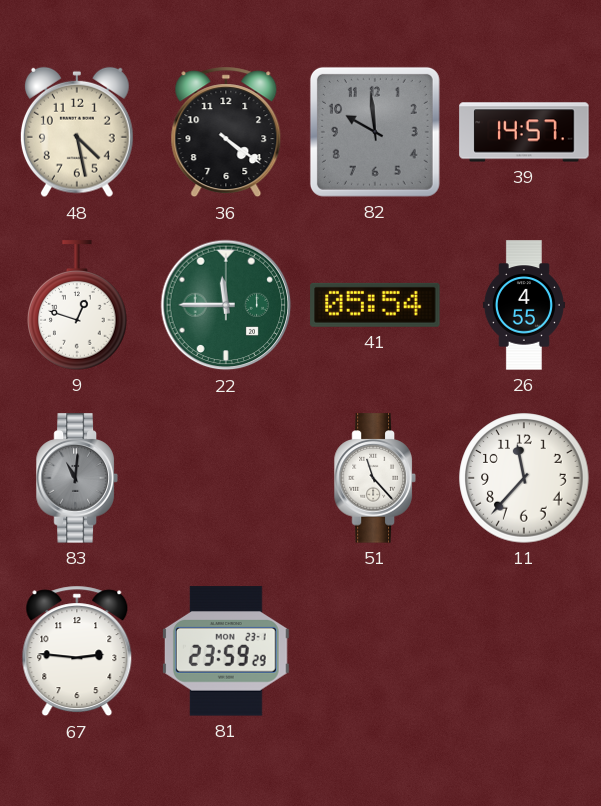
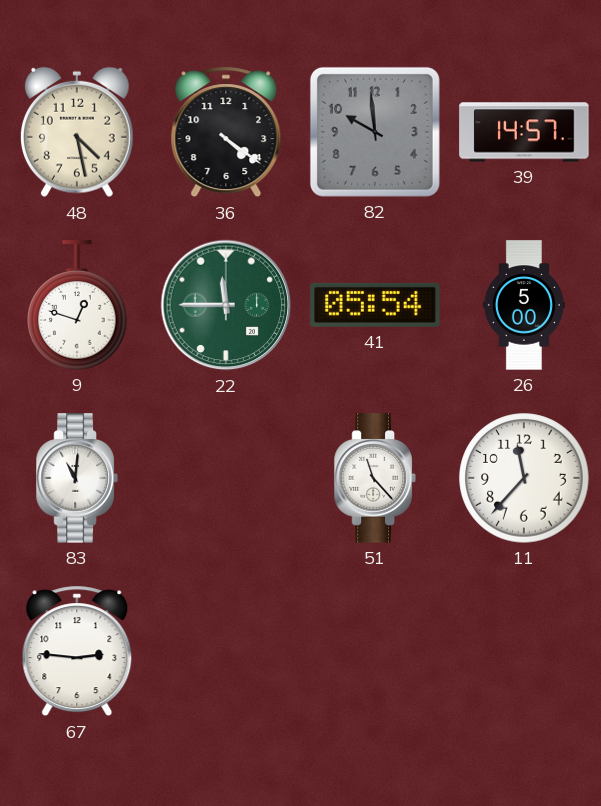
26: 4:55 -> 5:00
83 dial: grey -> white
81: 23:59 -> none
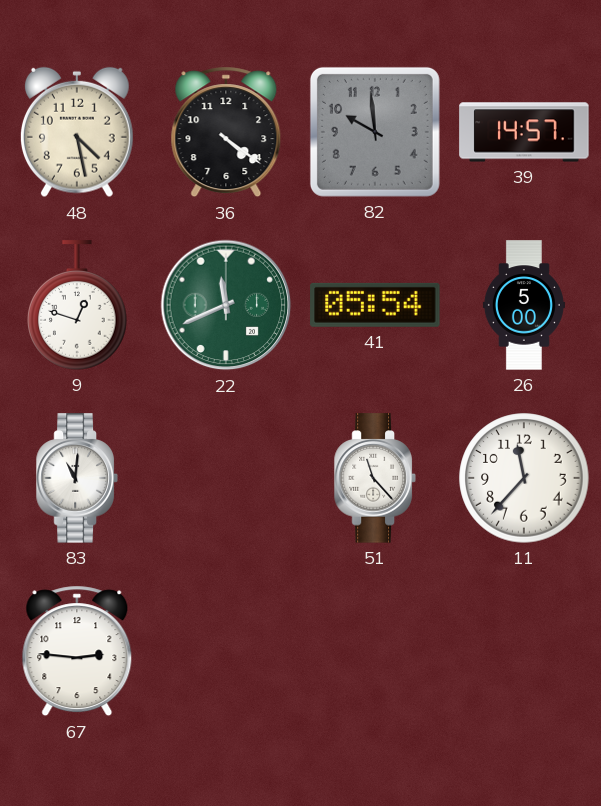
22: 11:45 -> 11:41
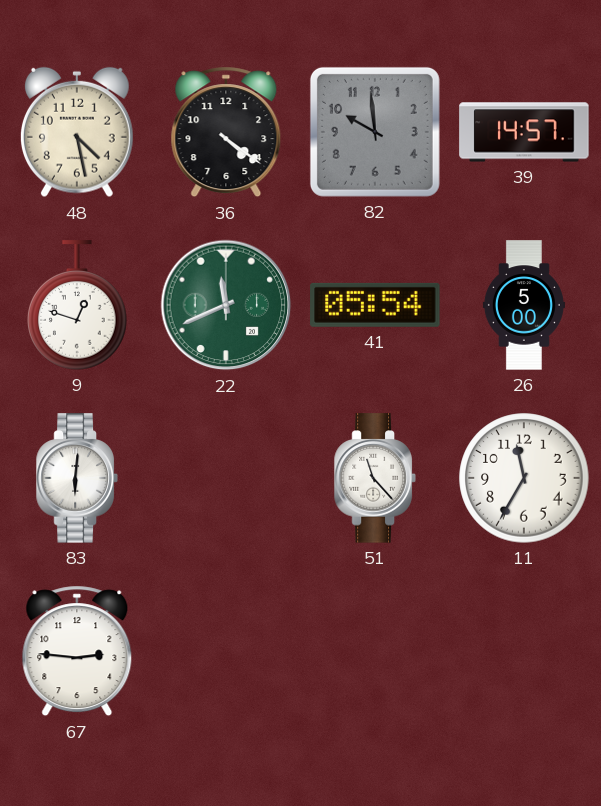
83: 11:01 -> 6:01
11: 11:37 -> 11:35
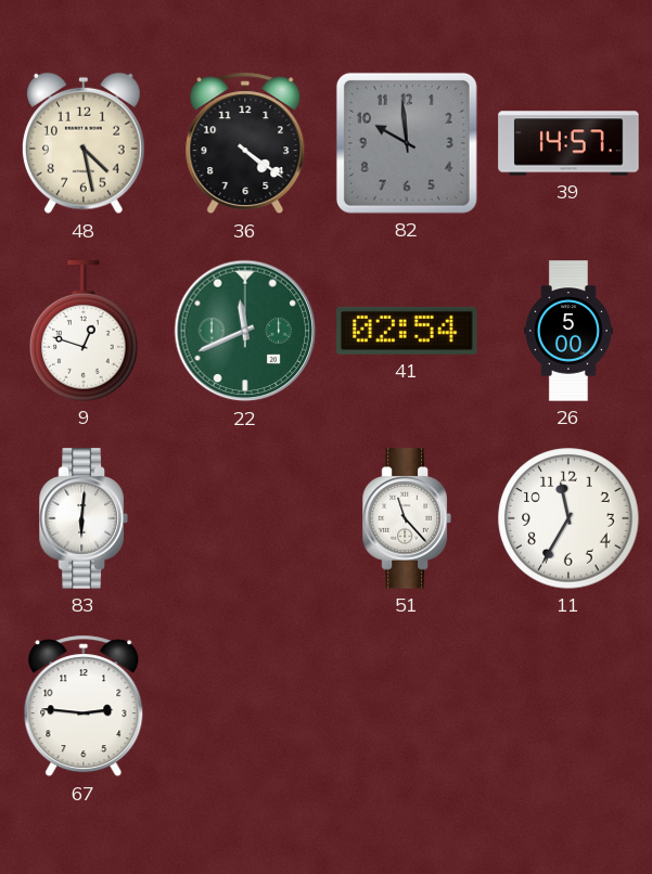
41: 05:54 -> 02:54
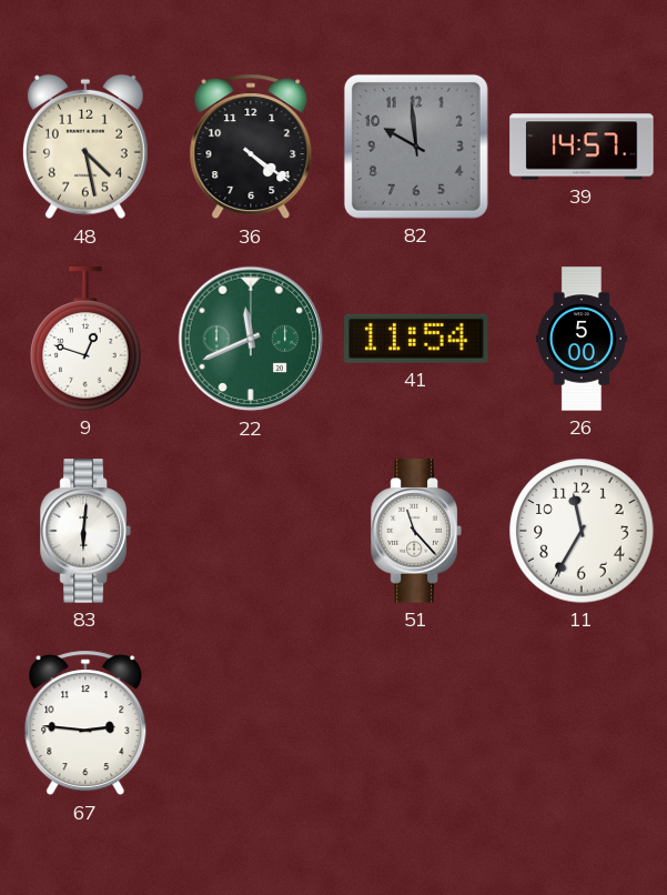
41: 02:54 -> 11:54
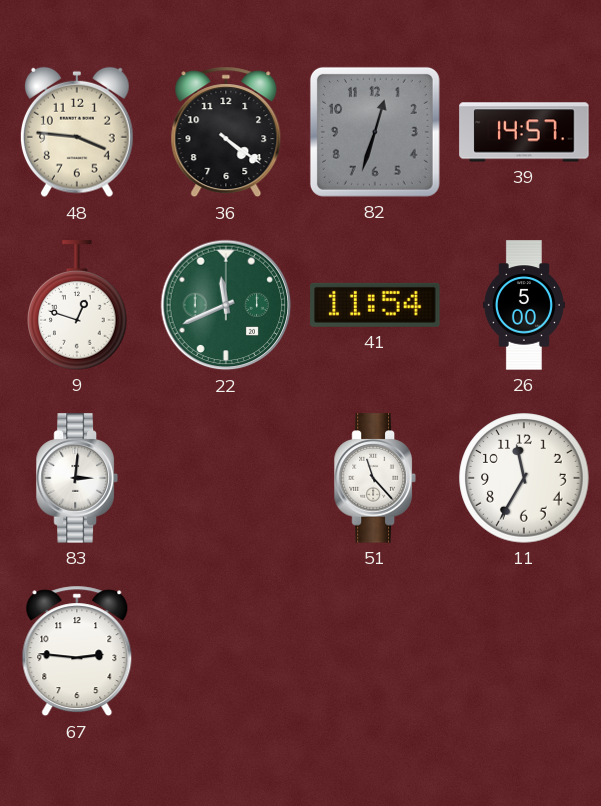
48: 4:28 -> 3:46
82: 9:59 -> 12:33
83: 6:01 -> 3:01
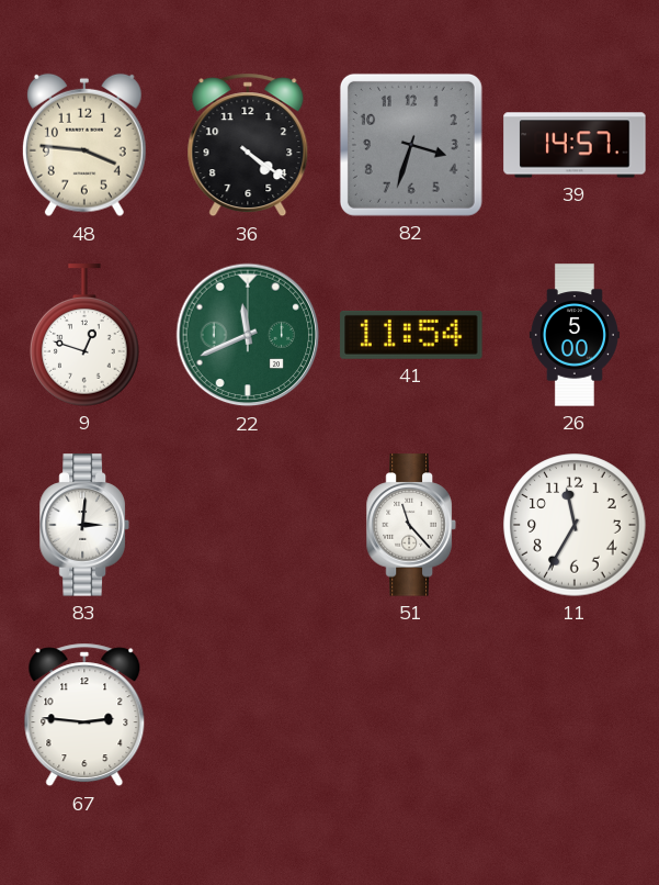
82: 12:33 -> 3:33
